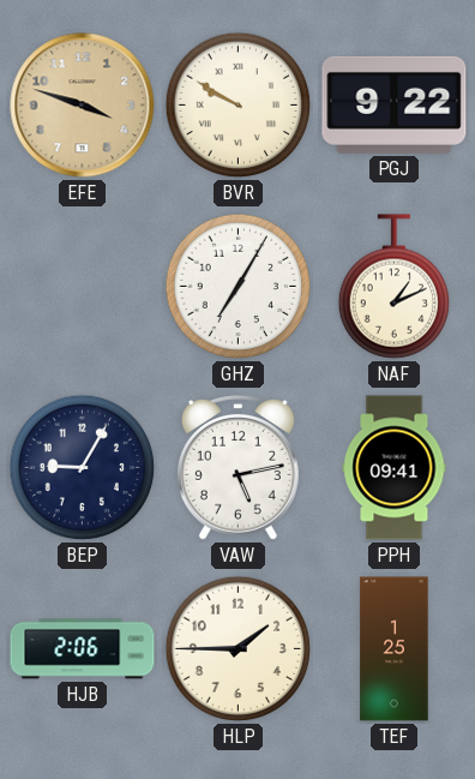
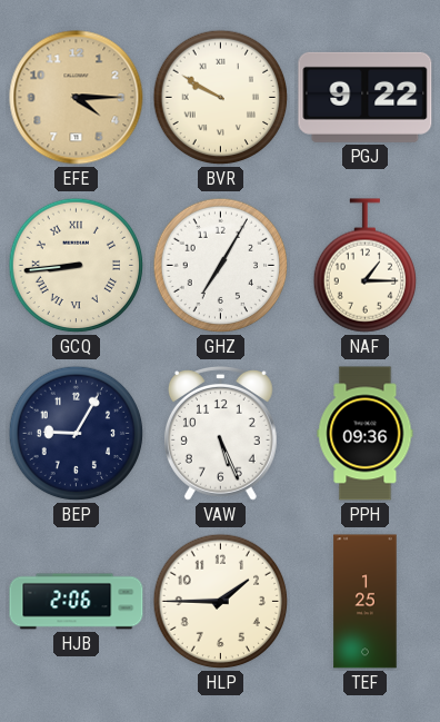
EFE: 3:48 -> 4:15
GCQ: none -> 8:44
NAF: 1:11 -> 1:15
VAW: 5:13 -> 5:26
PPH: 09:41 -> 09:36
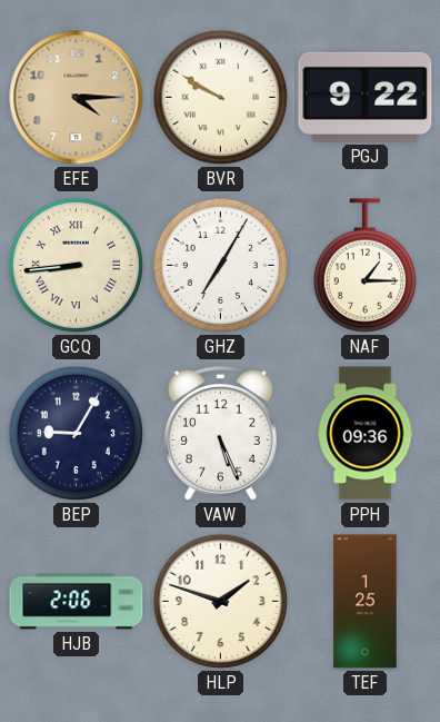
HLP: 1:45 -> 1:48
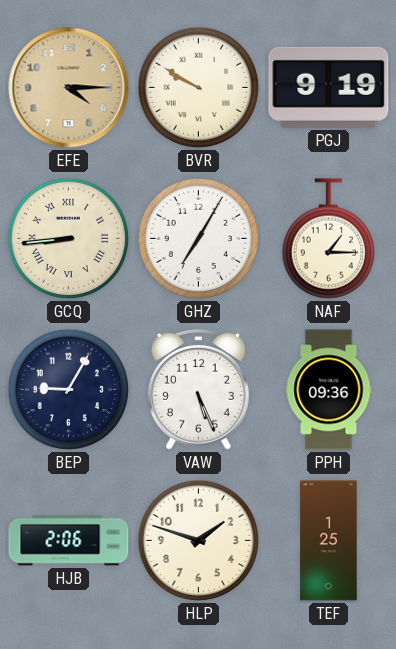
PGJ: 9:22 -> 9:19
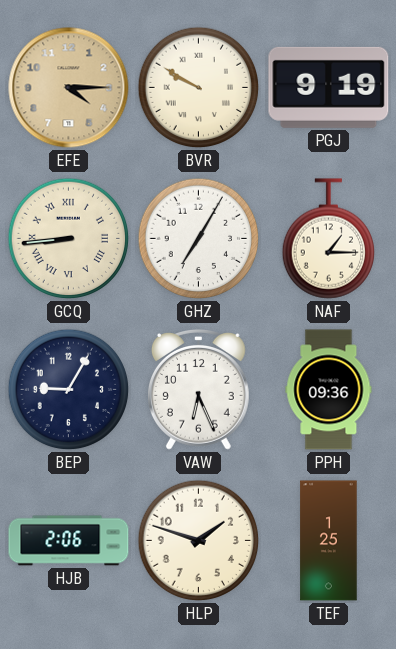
VAW: 5:26 -> 6:26
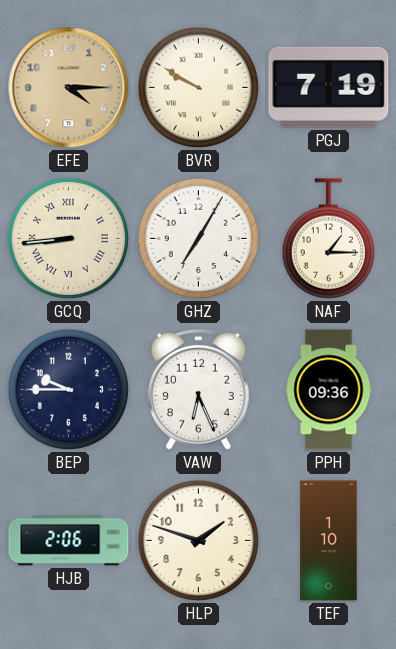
PGJ: 9:19 -> 7:19
BEP: 9:05 -> 9:45
TEF: 1:25 -> 1:10
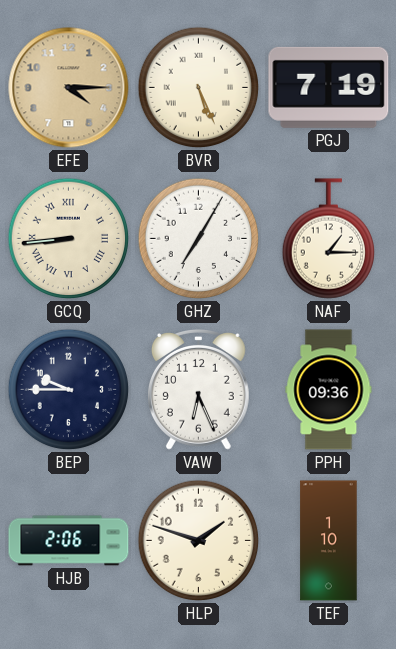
BVR: 9:50 -> 5:26
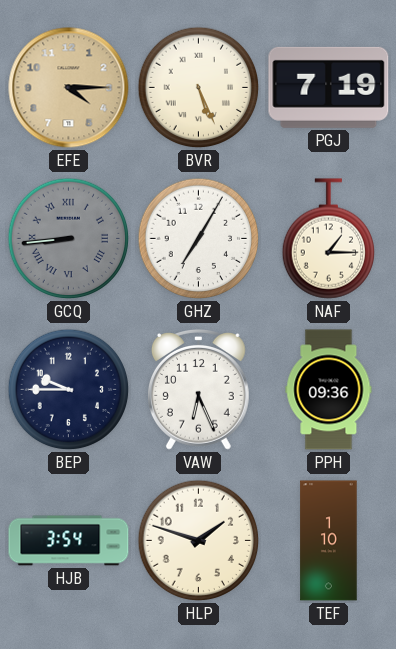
GCQ dial: cream -> grey
HJB: 2:06 -> 3:54
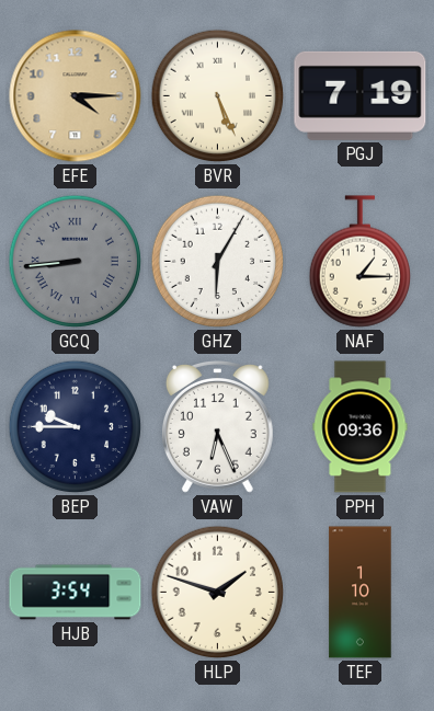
GHZ: 7:05 -> 6:05
